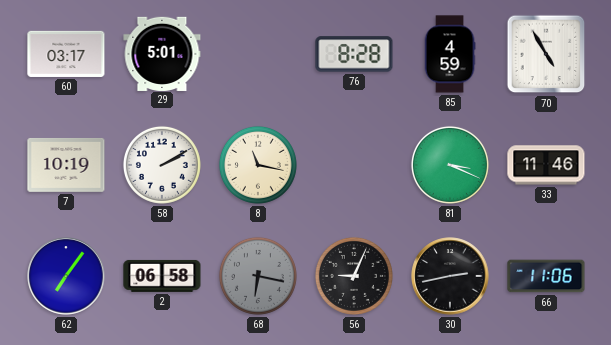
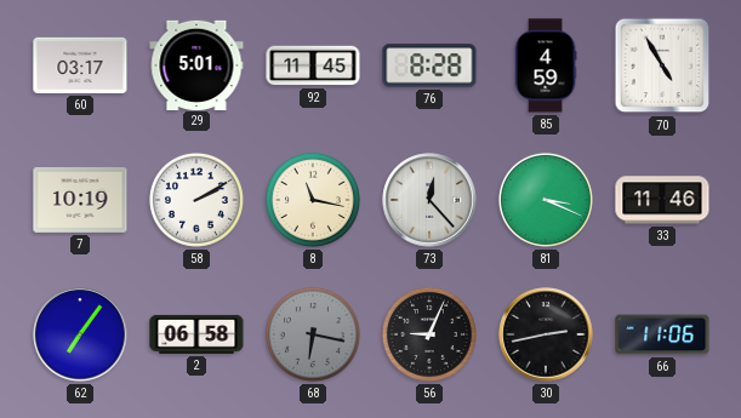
92: none -> 11:45
73: none -> 12:23
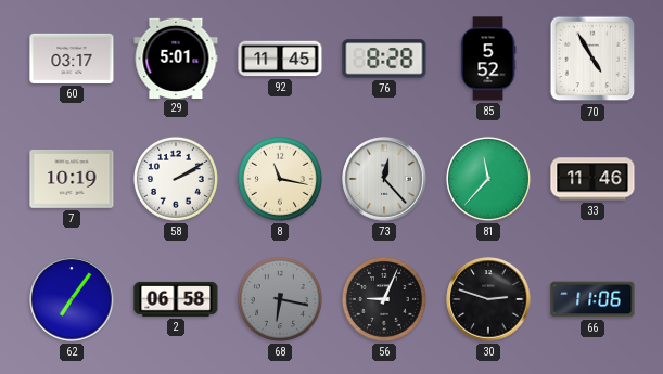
85: 4:59 -> 5:52
81: 3:19 -> 11:37
30: 2:43 -> 2:48
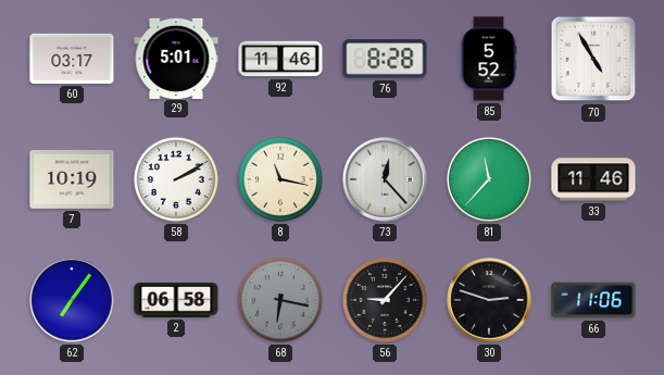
92: 11:45 -> 11:46
56: 9:04 -> 9:07
